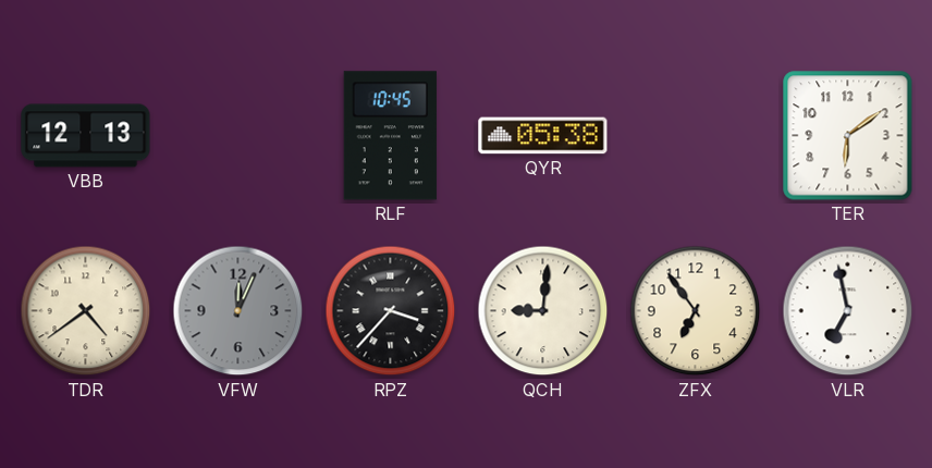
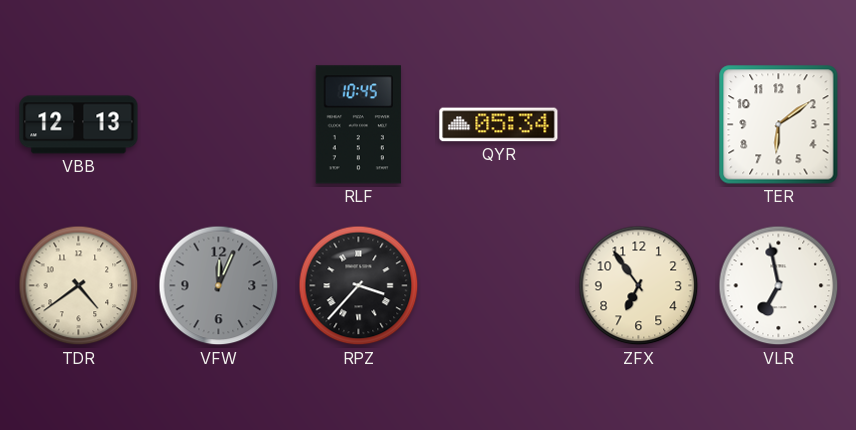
QYR: 05:38 -> 05:34
QCH: 9:01 -> none
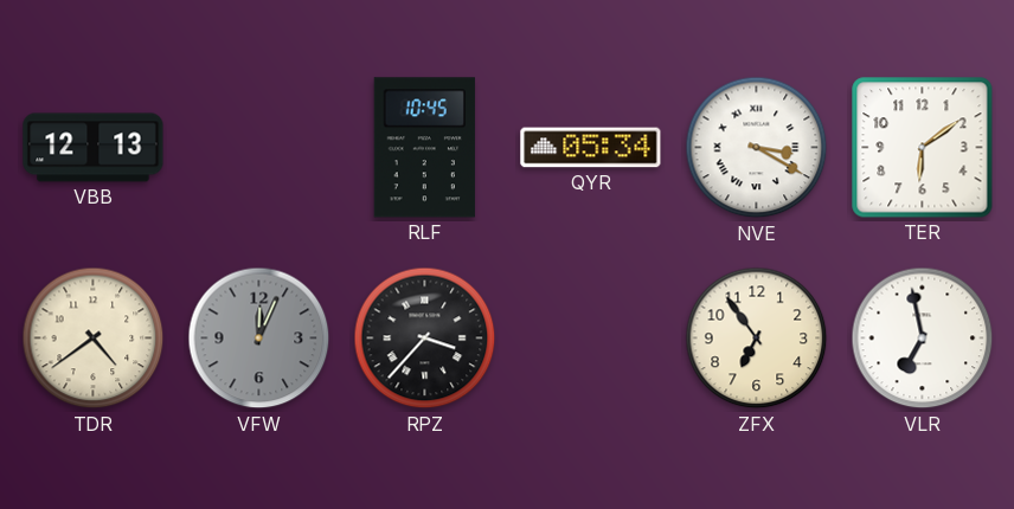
NVE: none -> 3:20
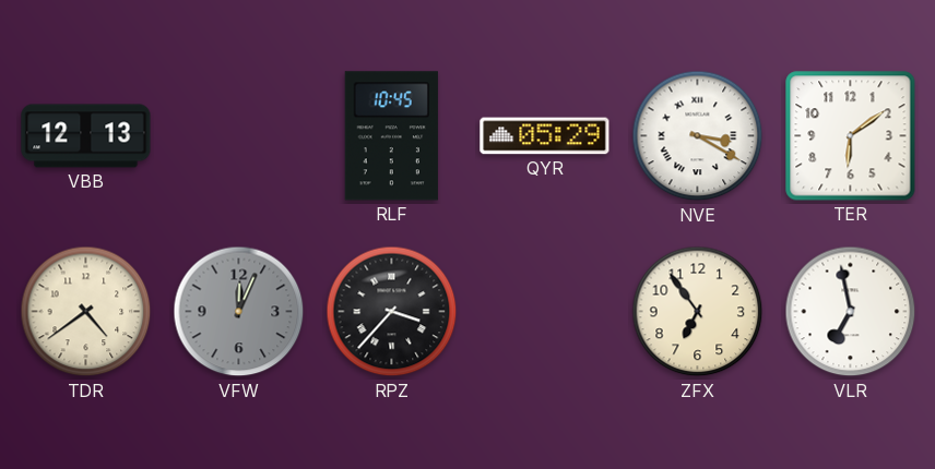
QYR: 05:34 -> 05:29
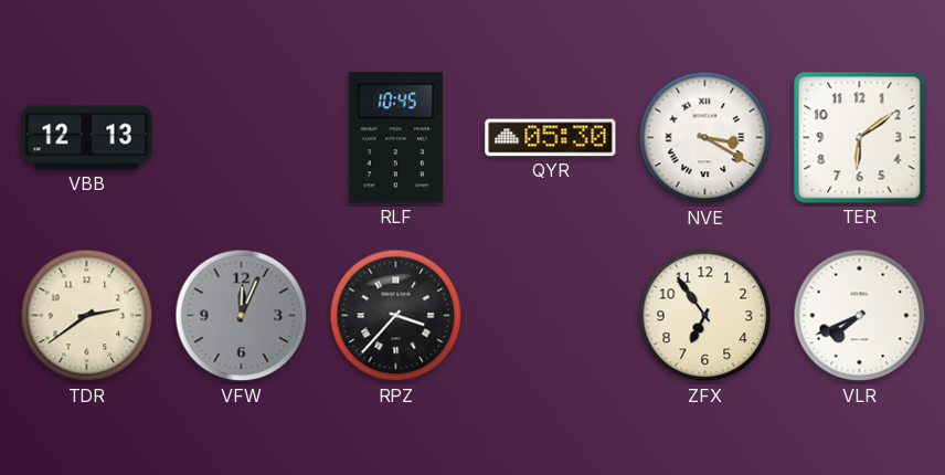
QYR: 05:29 -> 05:30
TDR: 4:39 -> 2:39
VLR: 6:58 -> 7:41
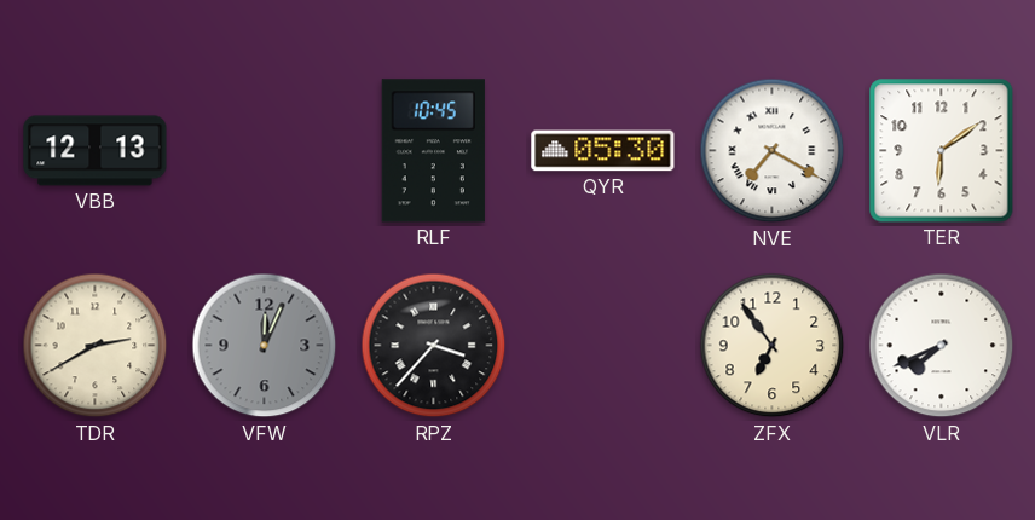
NVE: 3:20 -> 7:20
TDR: 2:39 -> 2:40
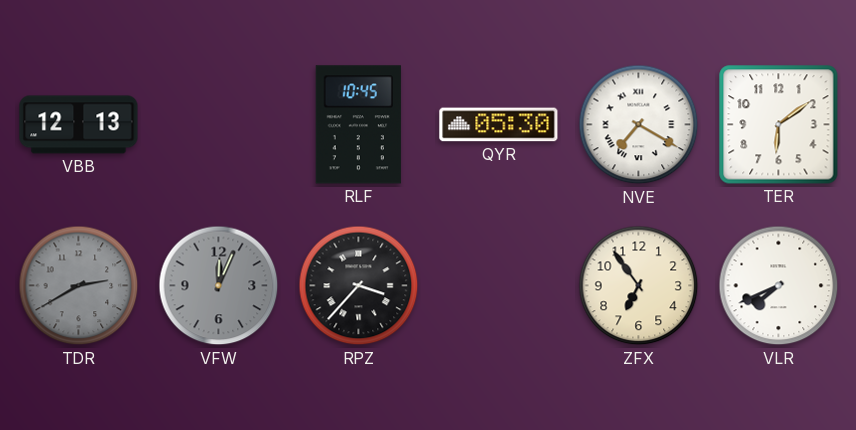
TDR dial: cream -> grey
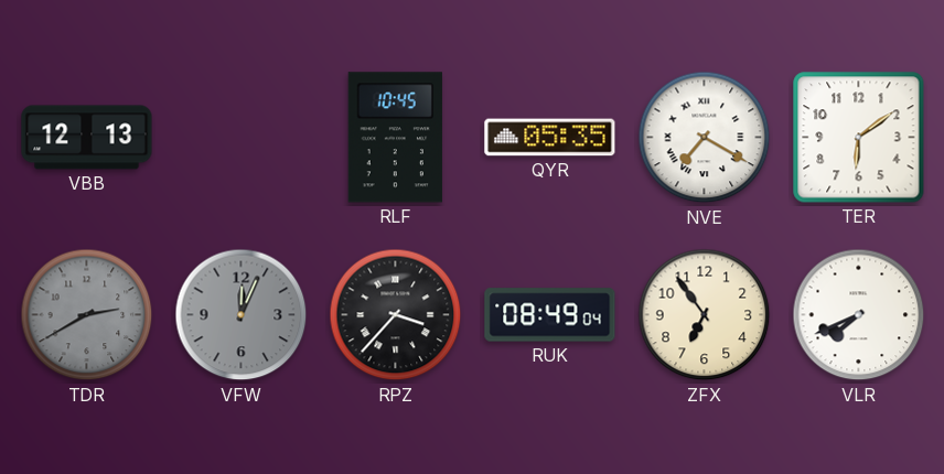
QYR: 05:30 -> 05:35
RUK: none -> 08:49
